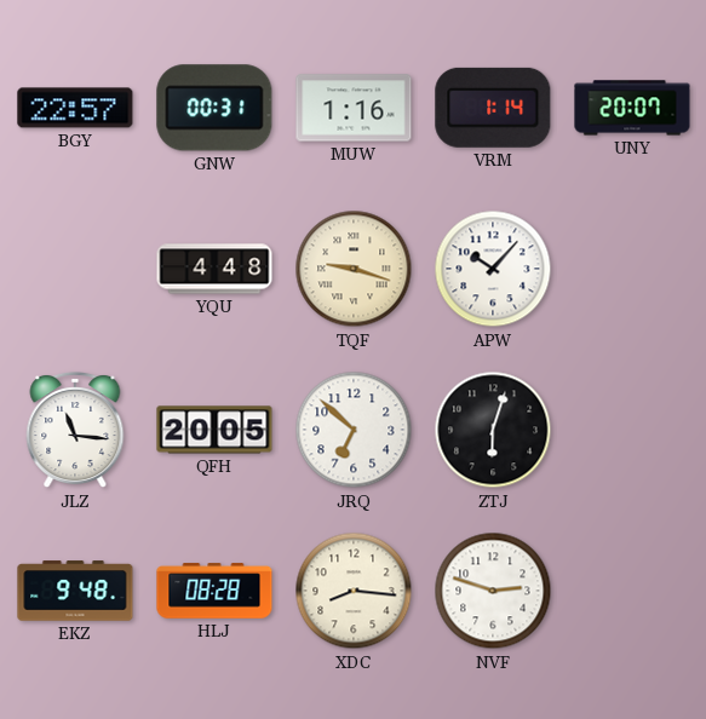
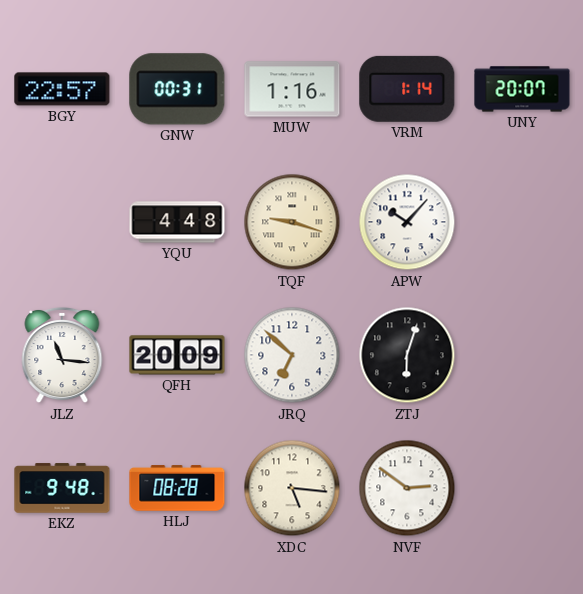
QFH: 20:05 -> 20:09
XDC: 8:16 -> 5:16
NVF: 2:48 -> 2:51
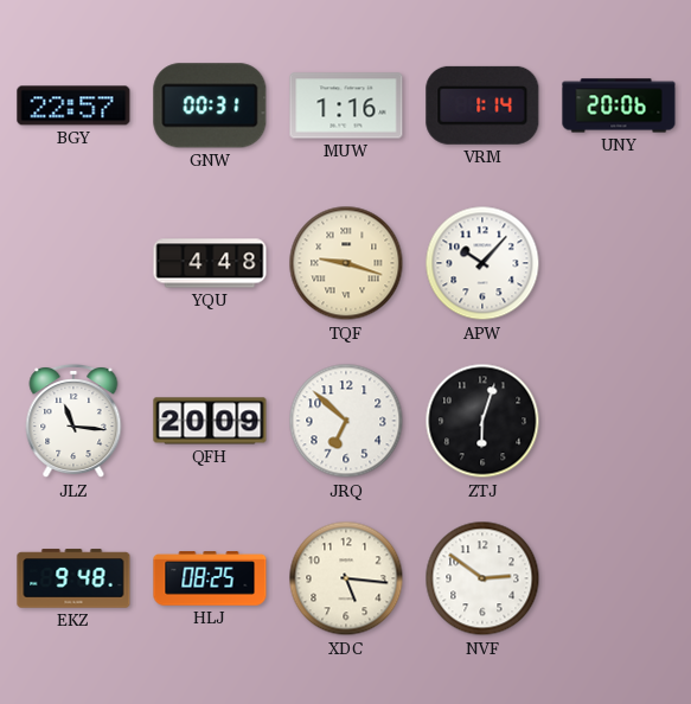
UNY: 20:07 -> 20:06
HLJ: 08:28 -> 08:25
